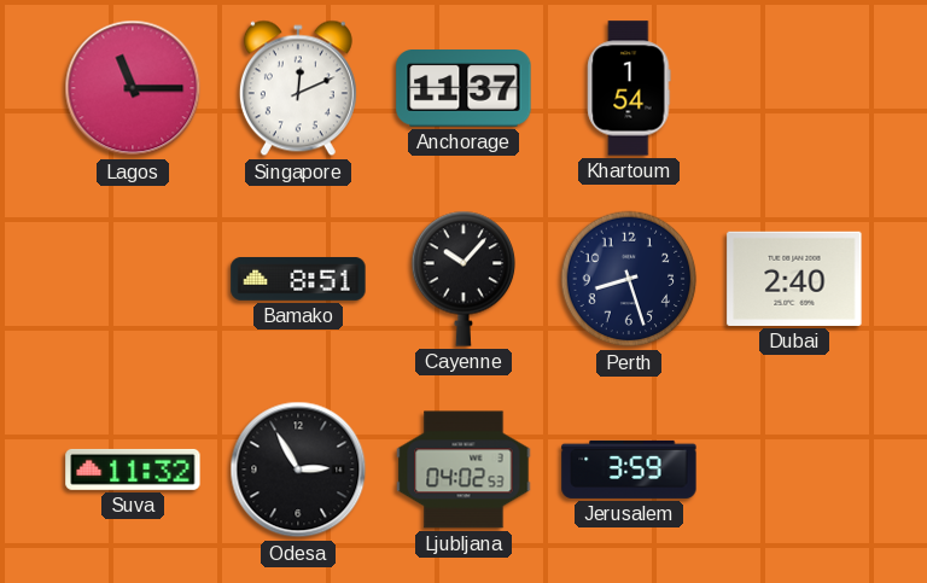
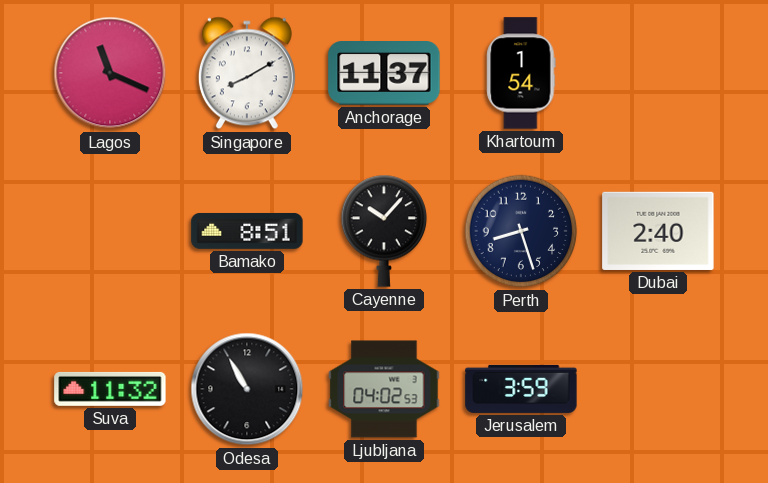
Lagos: 11:15 -> 11:19
Singapore: 12:11 -> 8:10
Odesa: 2:55 -> 10:55
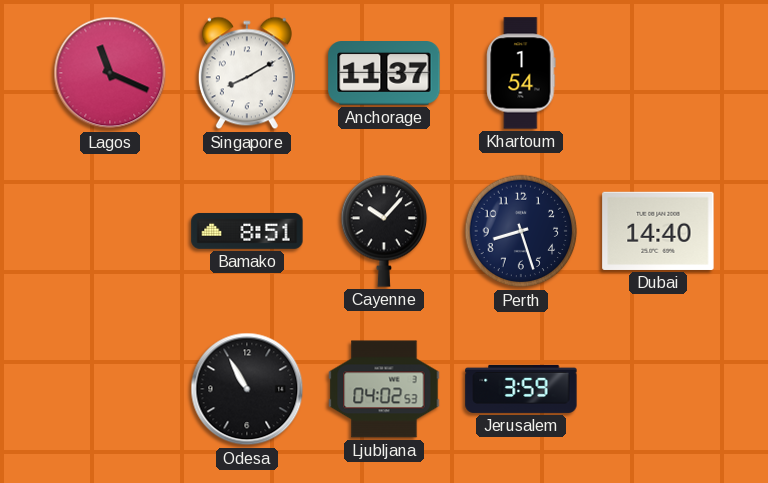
Dubai: 2:40 -> 14:40
Suva: 11:32 -> none
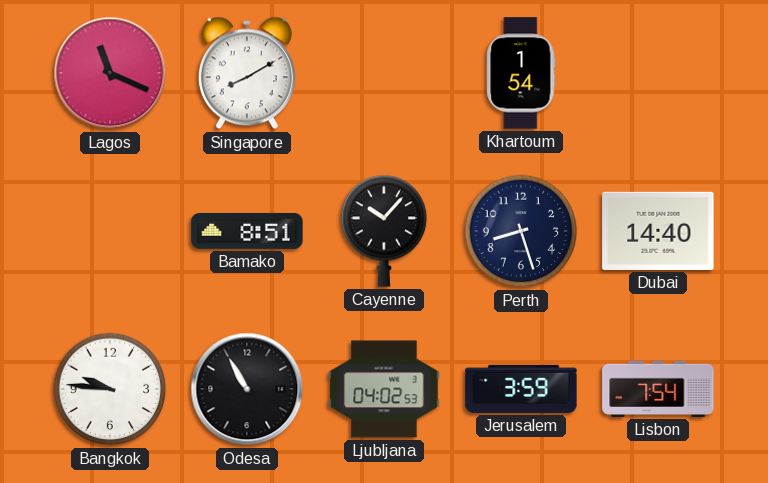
Anchorage: 11:37 -> none
Bangkok: none -> 9:46
Lisbon: none -> 7:54
